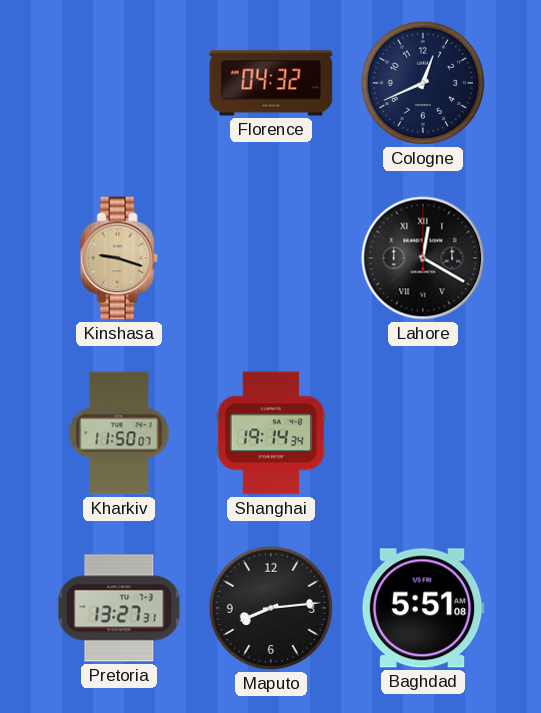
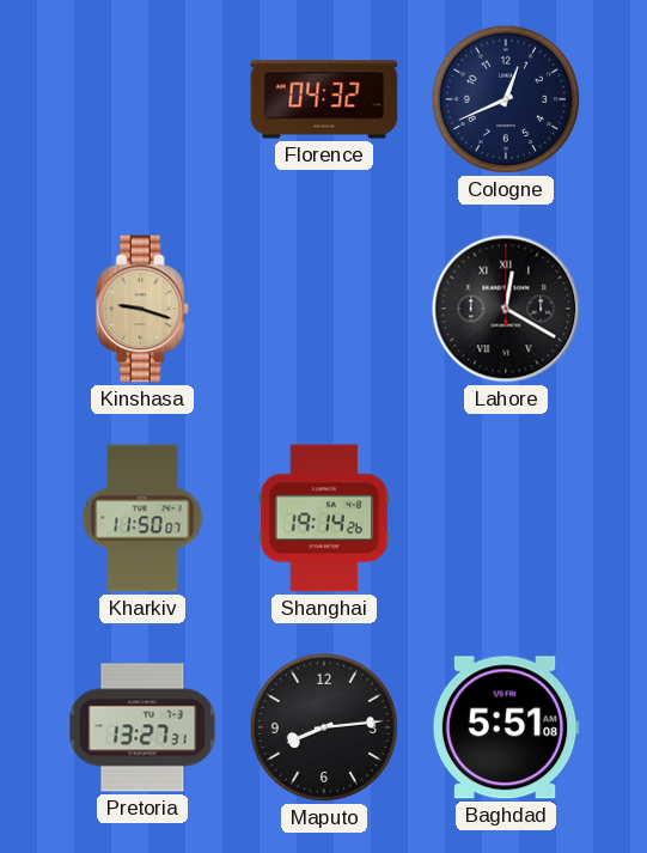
Shanghai: 19:14:34 -> 19:14:26
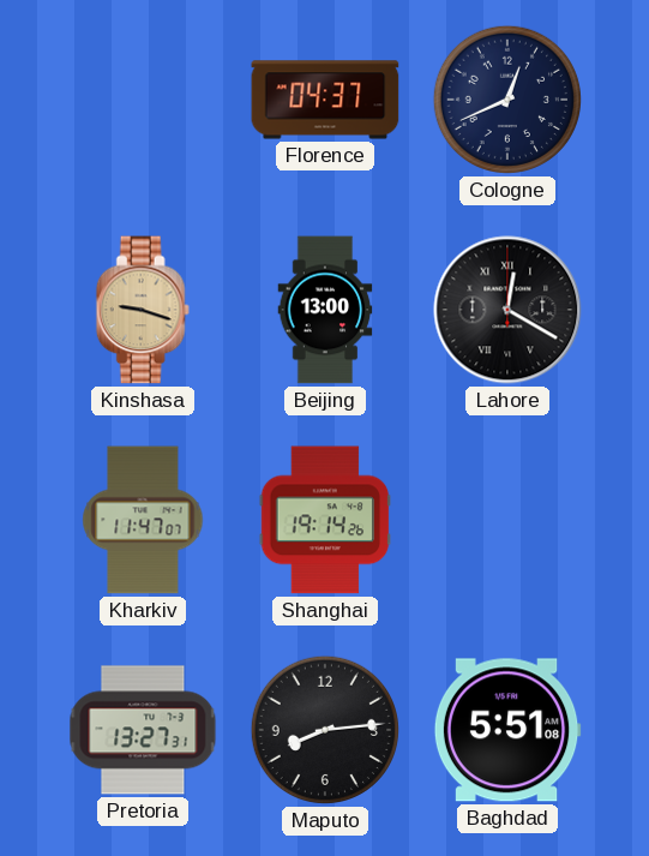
Florence: 04:32 -> 04:37
Beijing: none -> 13:00
Kharkiv: 11:50 -> 11:47
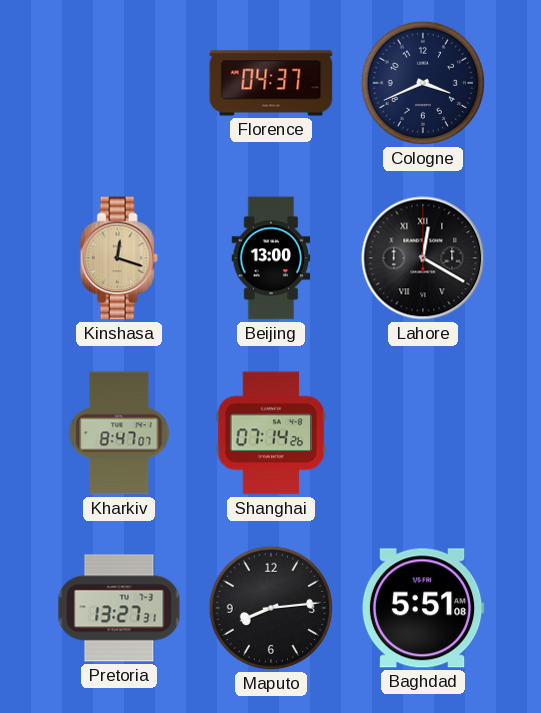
Cologne: 12:41 -> 3:41
Kinshasa: 9:18 -> 12:18
Kharkiv: 11:47 -> 8:47
Shanghai: 19:14 -> 07:14
